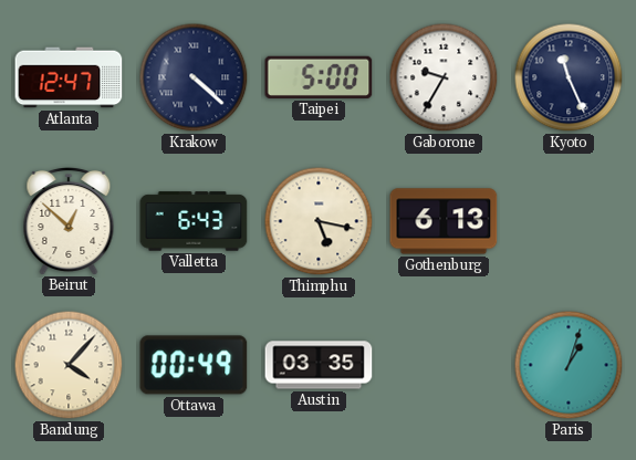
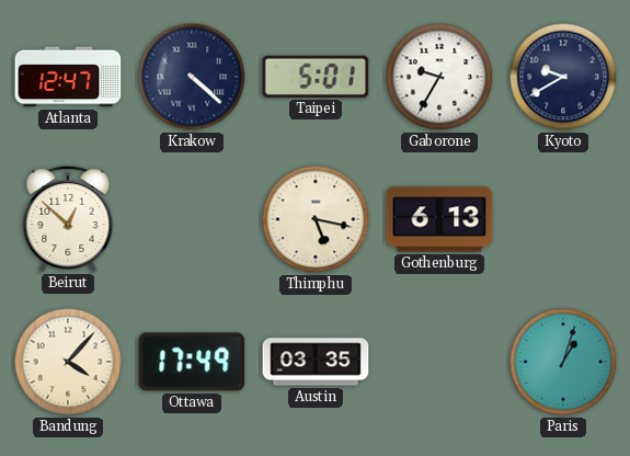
Taipei: 5:00 -> 5:01
Kyoto: 11:26 -> 9:40
Valletta: 6:43 -> none
Ottawa: 00:49 -> 17:49
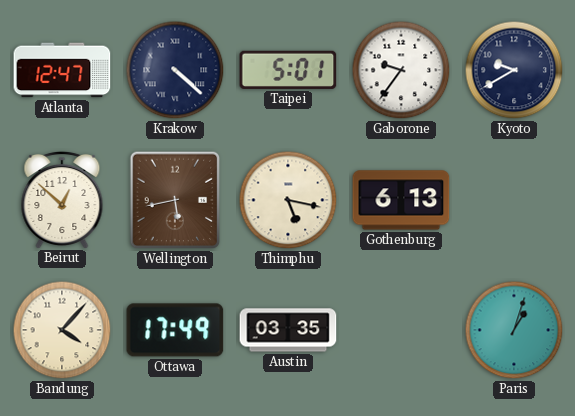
Gaborone: 9:35 -> 9:36
Wellington: none -> 5:43
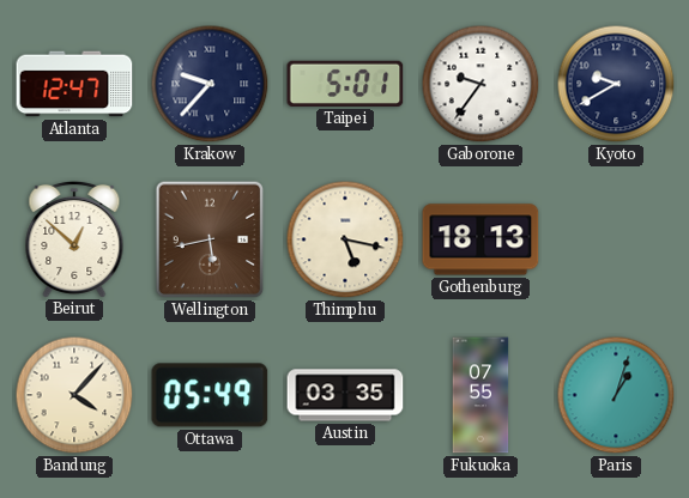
Krakow: 4:22 -> 9:37
Gothenburg: 6:13 -> 18:13
Ottawa: 17:49 -> 05:49
Fukuoka: none -> 07:55
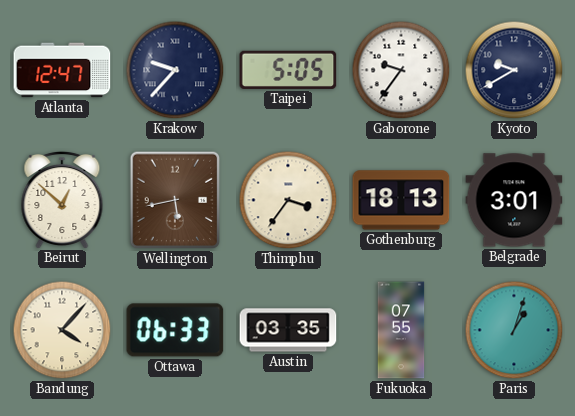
Taipei: 5:01 -> 5:05
Thimphu: 5:17 -> 3:36
Belgrade: none -> 3:01
Ottawa: 05:49 -> 06:33
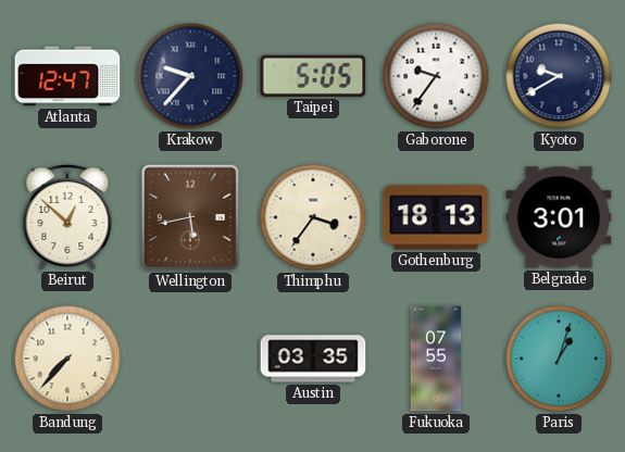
Bandung: 4:07 -> 7:37
Ottawa: 06:33 -> none
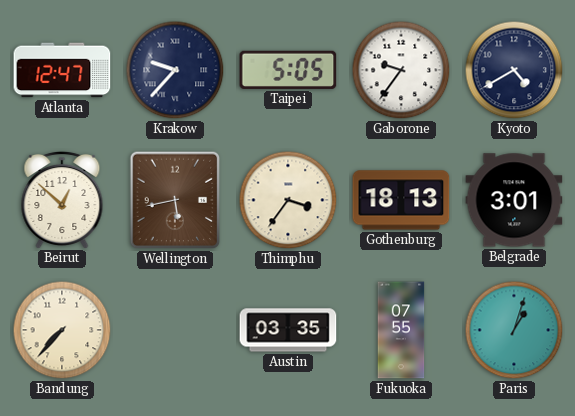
Kyoto: 9:40 -> 4:40
